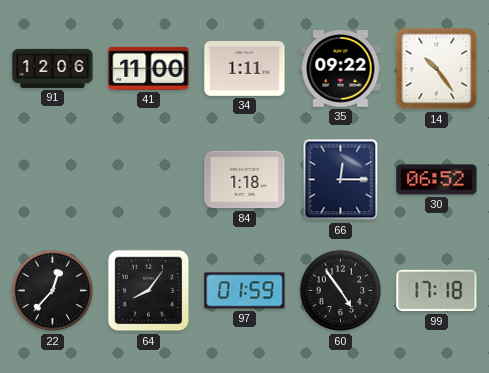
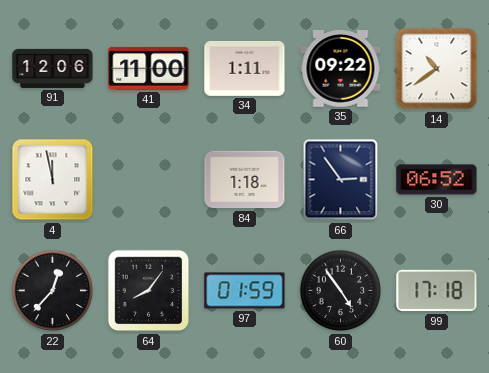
14: 10:24 -> 10:39
4: none -> 11:58
66: 12:15 -> 2:54
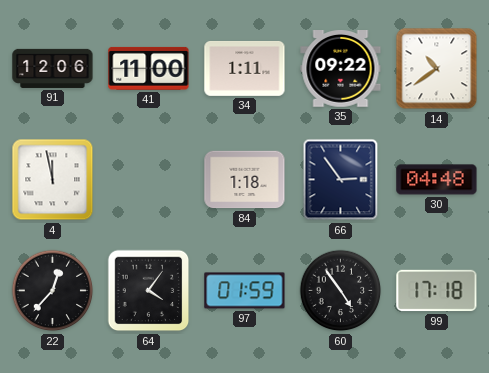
30: 06:52 -> 04:48
64: 8:06 -> 4:06
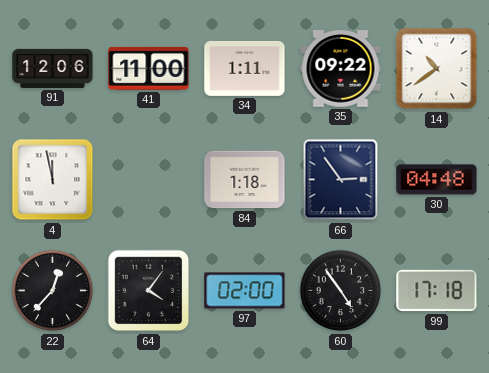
97: 01:59 -> 02:00
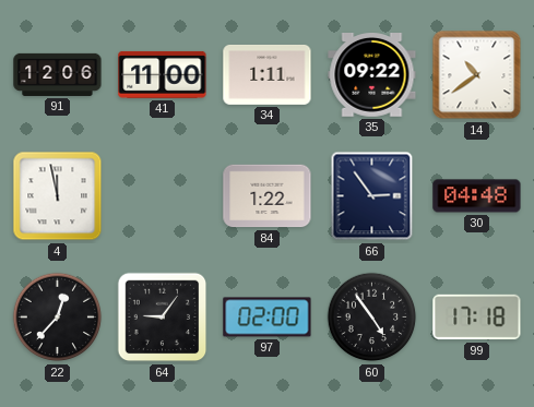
84: 1:18 -> 1:22
64: 4:06 -> 9:06
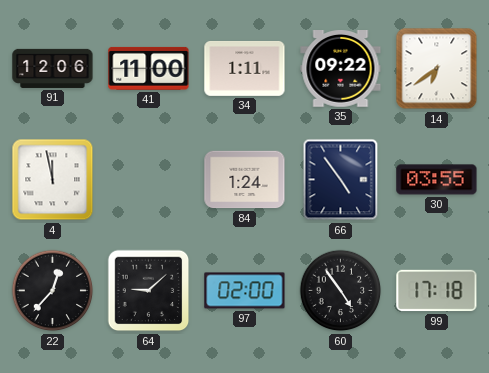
14: 10:39 -> 6:39
84: 1:22 -> 1:24
66: 2:54 -> 4:54
30: 04:48 -> 03:55
64: 9:06 -> 9:08
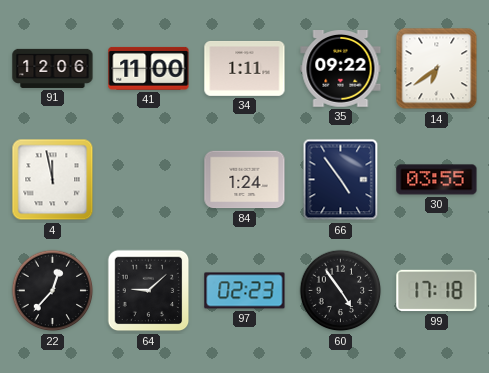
97: 02:00 -> 02:23
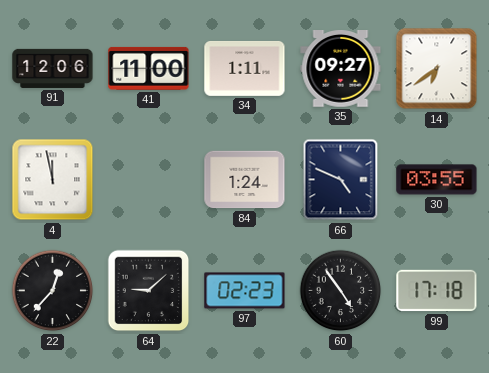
35: 09:22 -> 09:27
66: 4:54 -> 4:49
